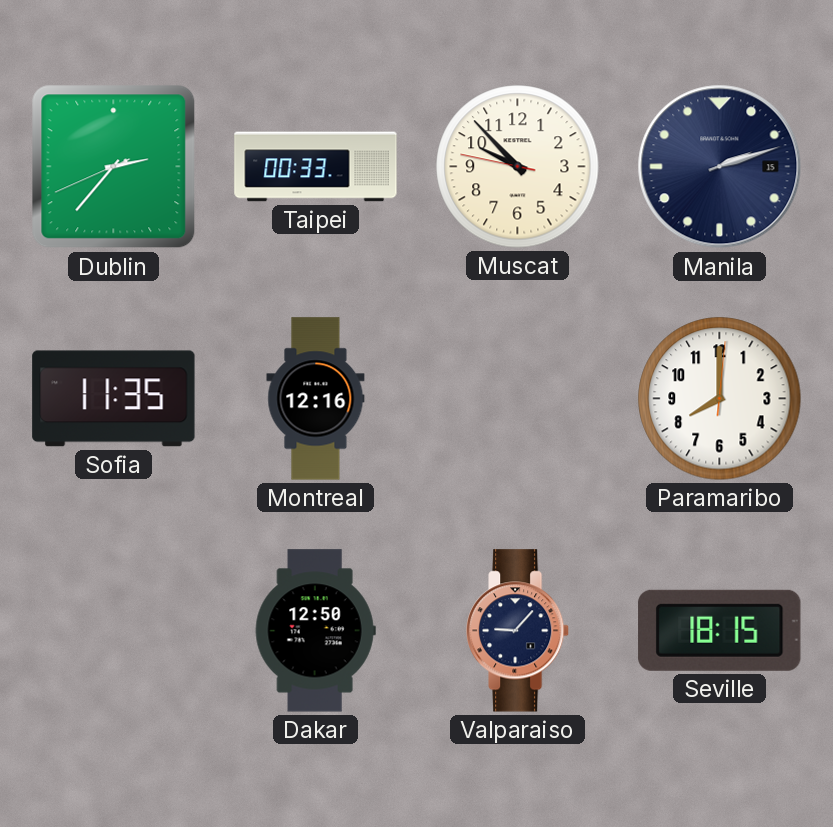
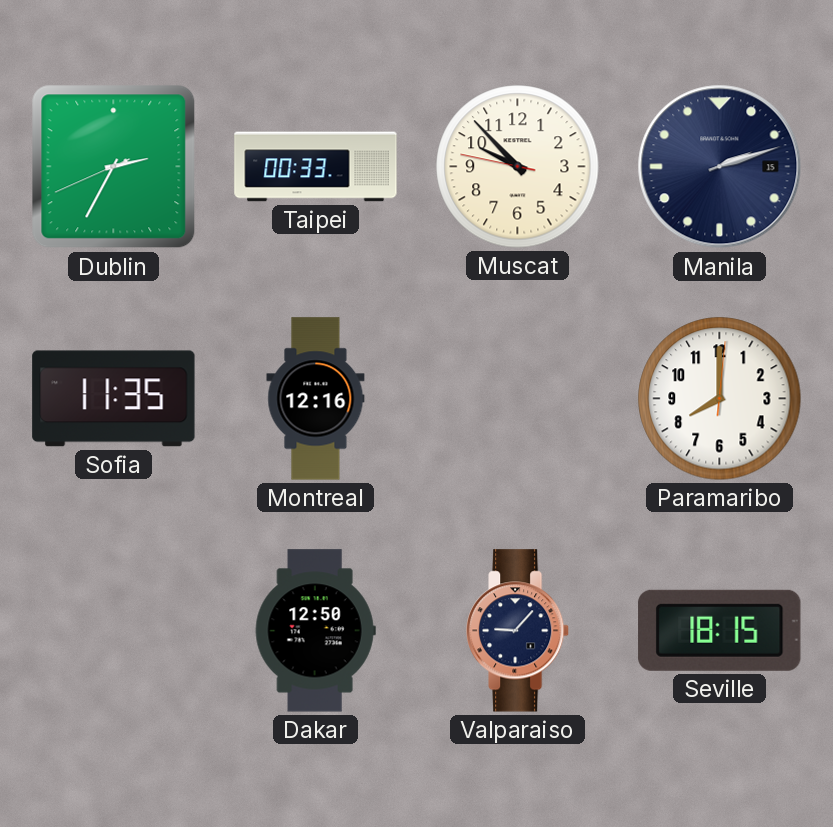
Dublin: 2:36 -> 2:34
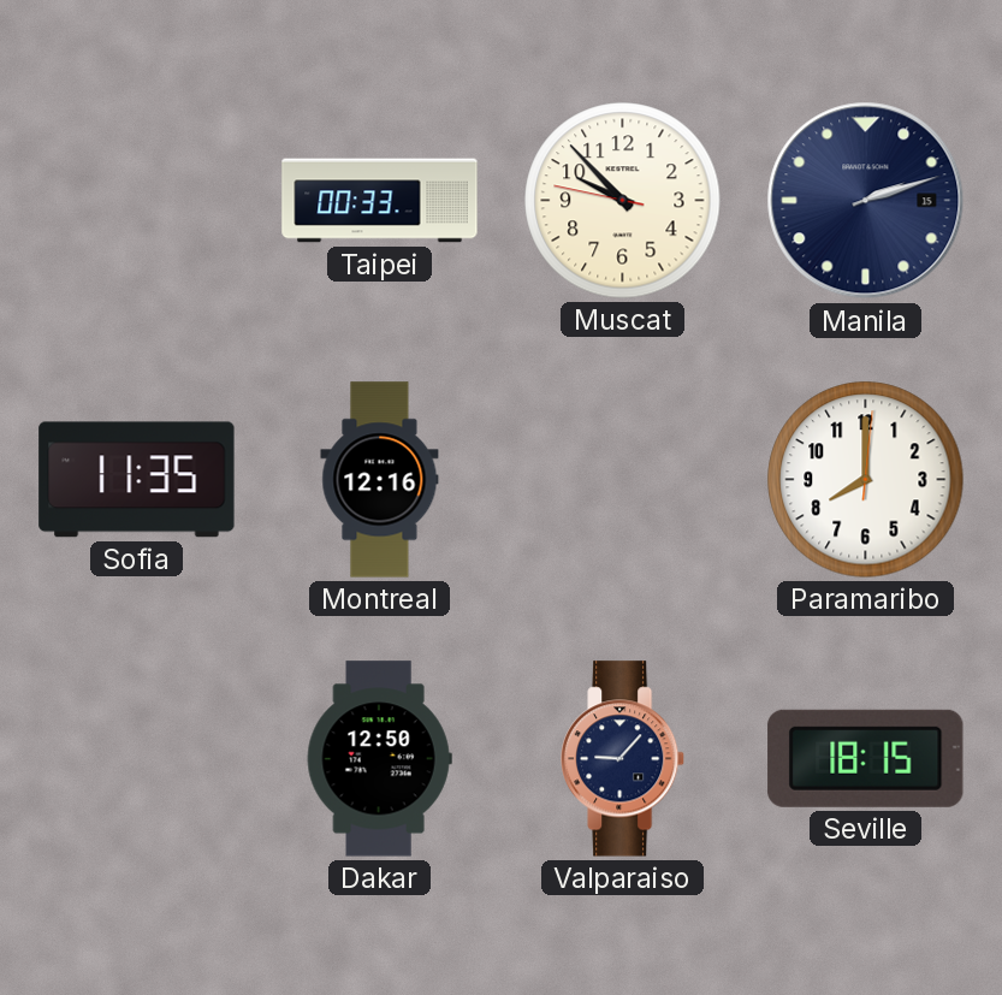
Dublin: 2:34 -> none
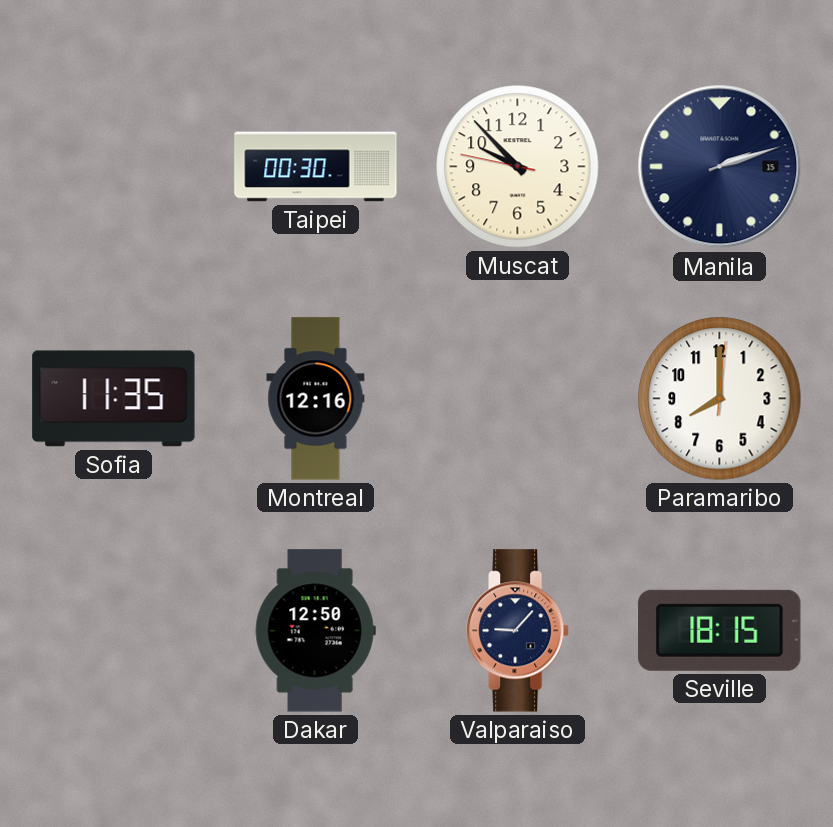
Taipei: 00:33 -> 00:30
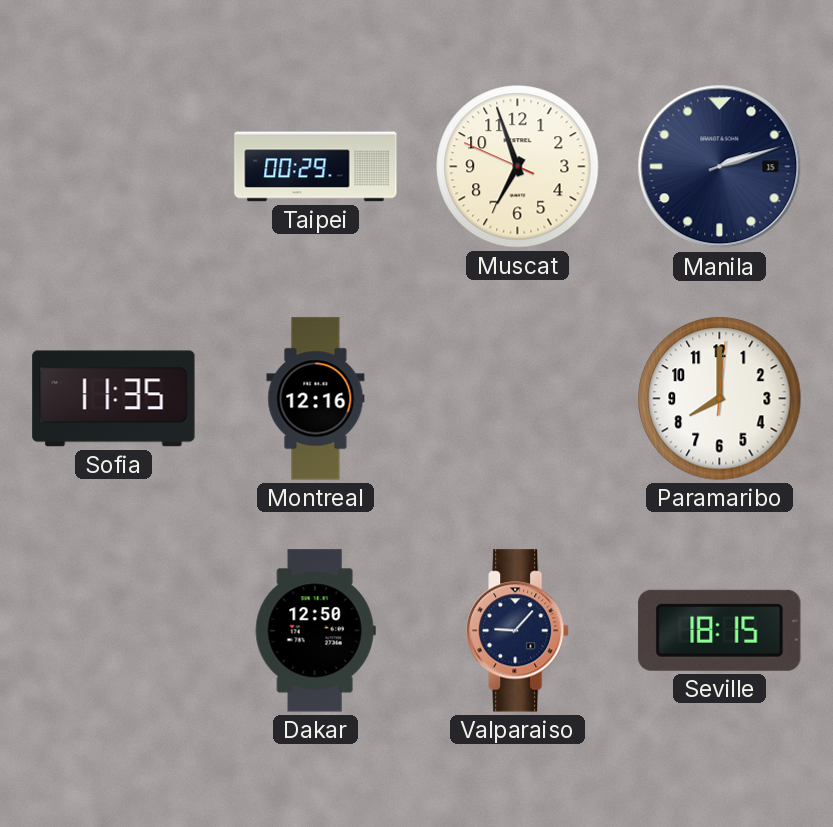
Taipei: 00:30 -> 00:29
Muscat: 9:52 -> 6:56
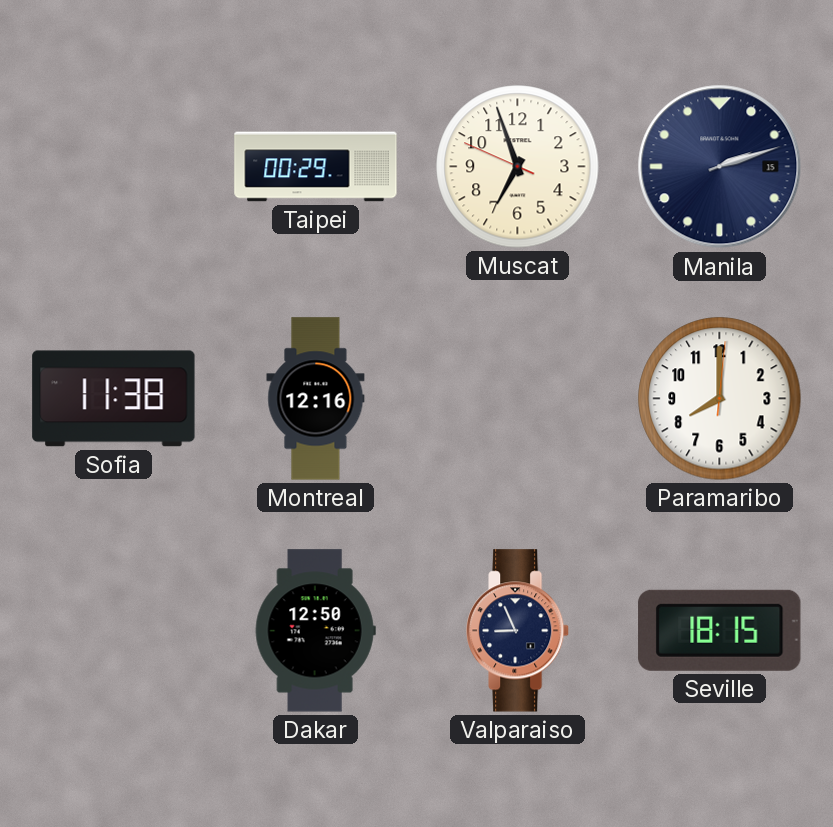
Sofia: 11:35 -> 11:38
Valparaiso: 9:07 -> 8:56
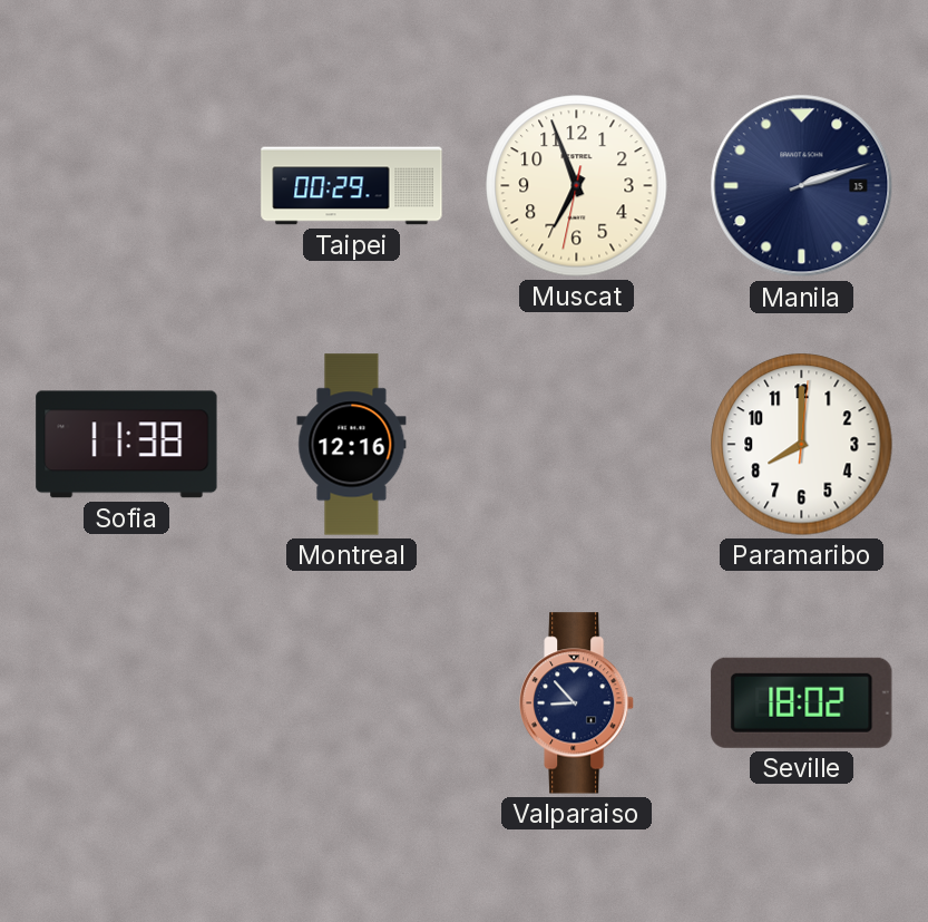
Muscat: 6:56:49 -> 6:56:32
Dakar: 12:50 -> none
Valparaiso: 8:56 -> 8:53
Seville: 18:15 -> 18:02
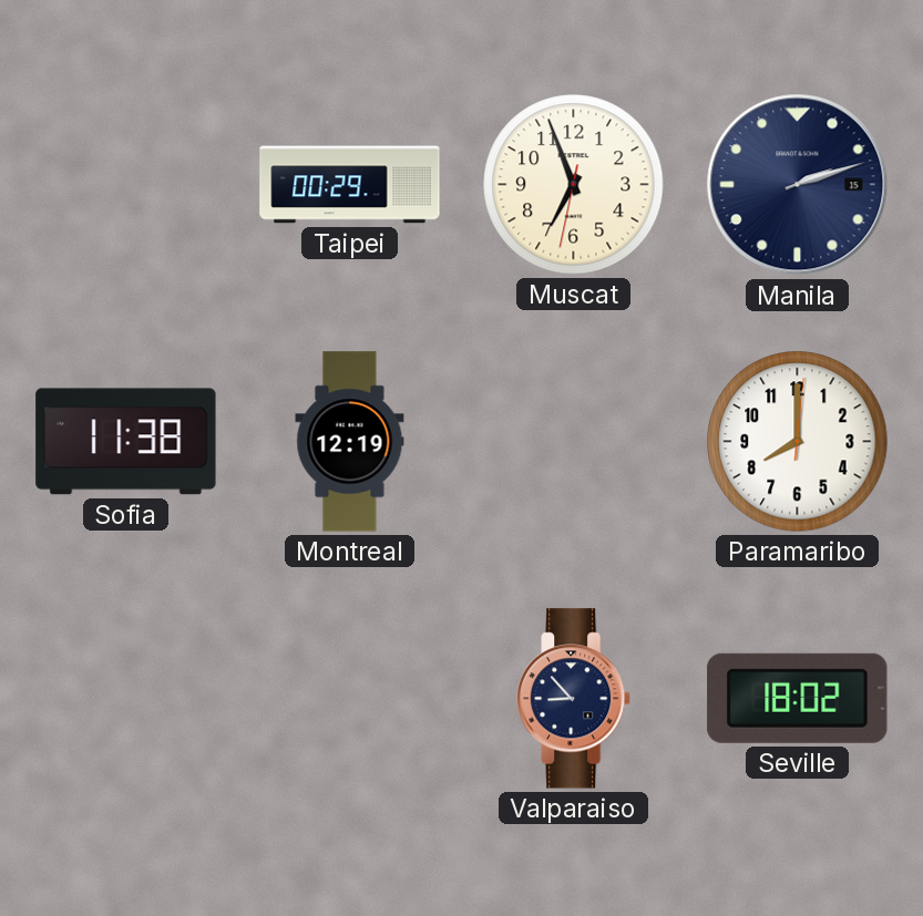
Montreal: 12:16 -> 12:19
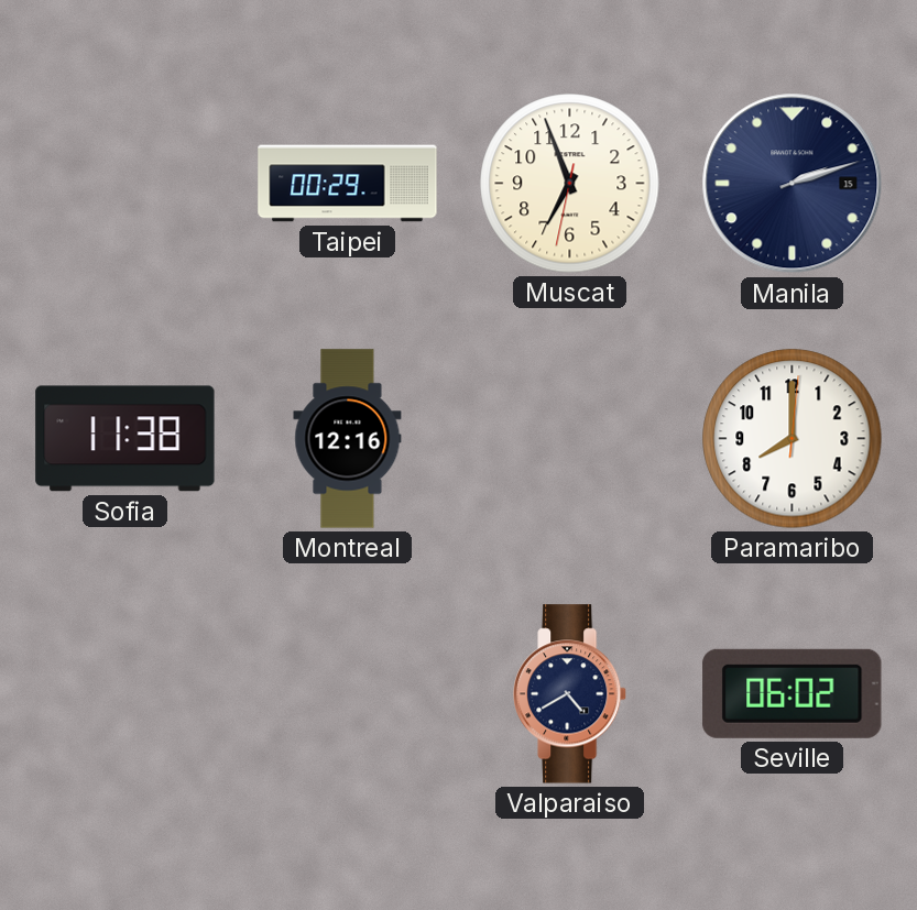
Montreal: 12:19 -> 12:16
Valparaiso: 8:53 -> 4:40
Seville: 18:02 -> 06:02
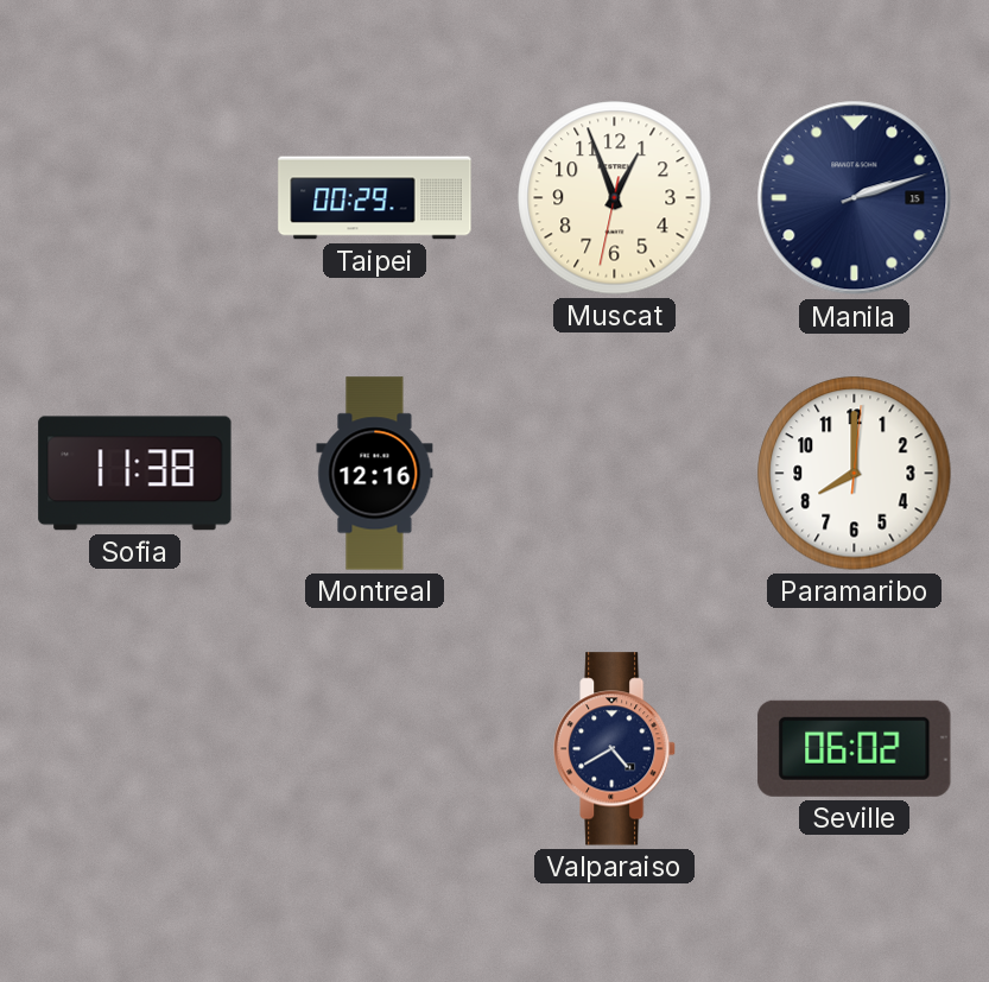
Muscat: 6:56 -> 12:56
